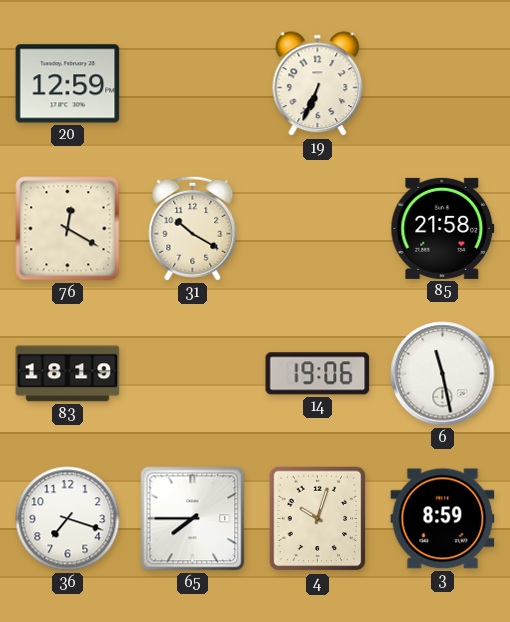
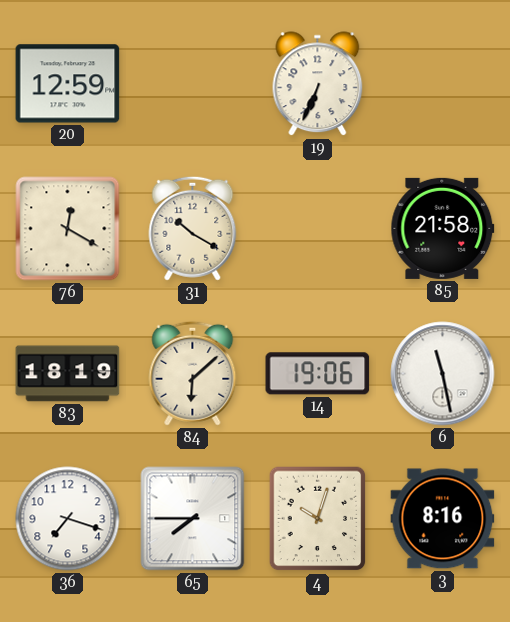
84: none -> 6:08
3: 8:59 -> 8:16
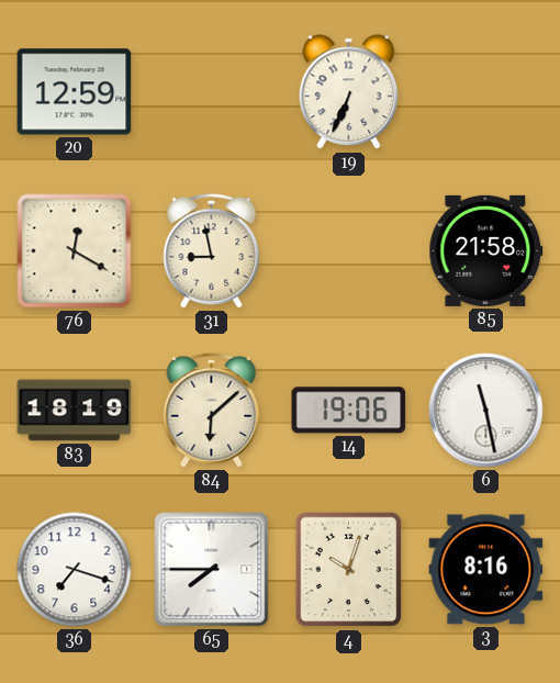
31: 10:20 -> 8:58
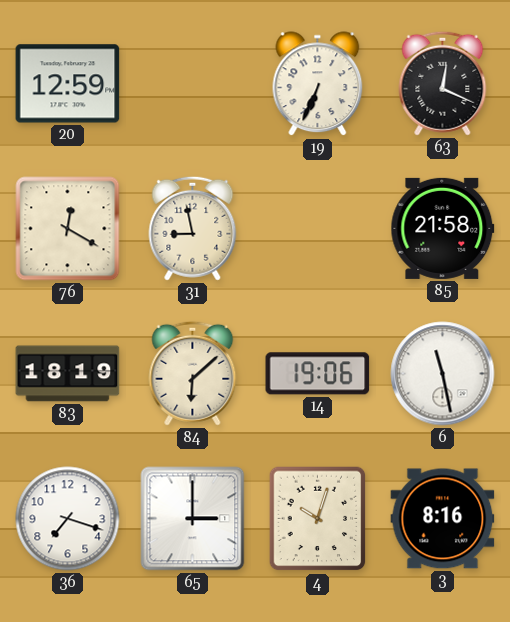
63: none -> 12:19
65: 7:45 -> 3:00
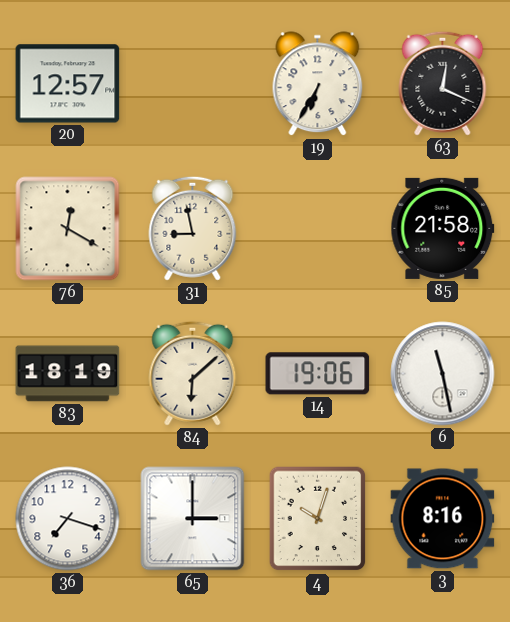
20: 12:59 -> 12:57
19: 6:34 -> 6:35
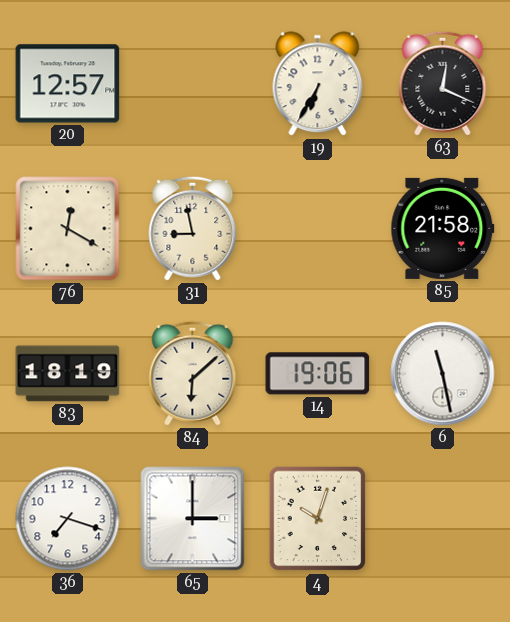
3: 8:16 -> none
